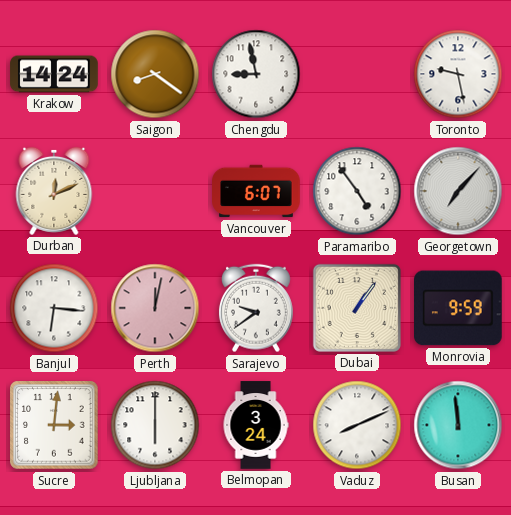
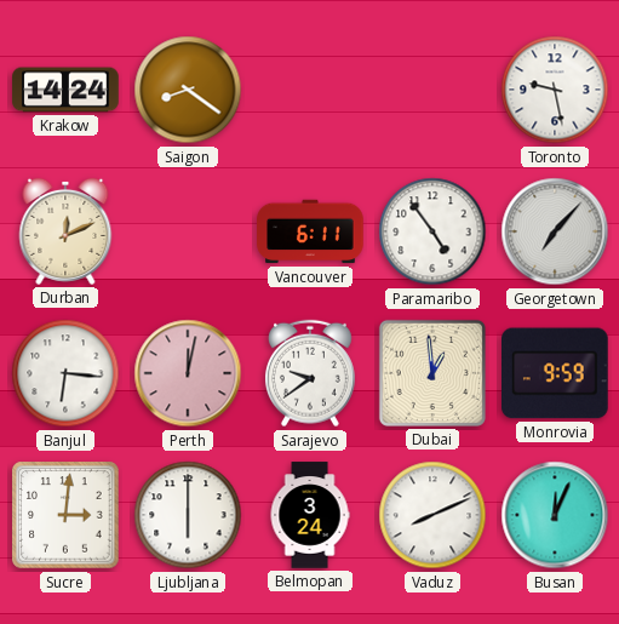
Chengdu: 8:58 -> none
Vancouver: 6:07 -> 6:11
Dubai: 1:06 -> 12:59
Busan: 11:59 -> 12:04
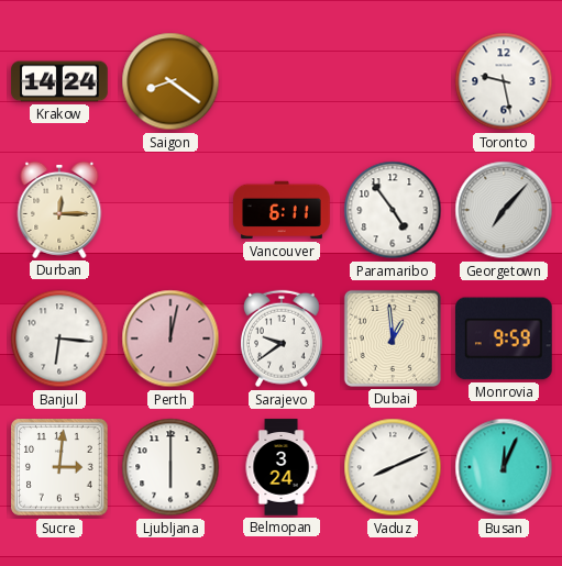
Durban: 12:11 -> 12:15
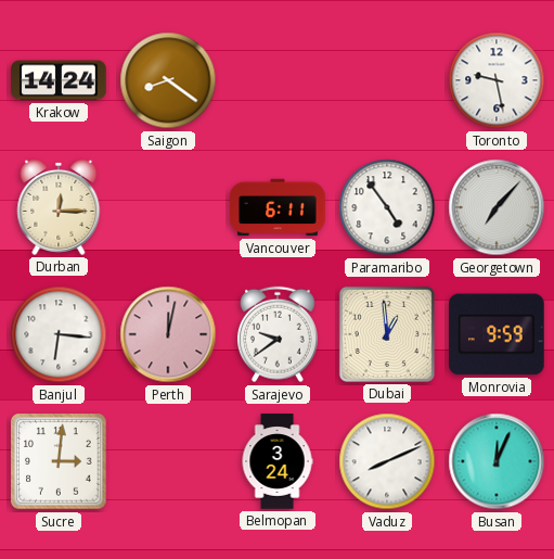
Ljubljana: 6:00 -> none
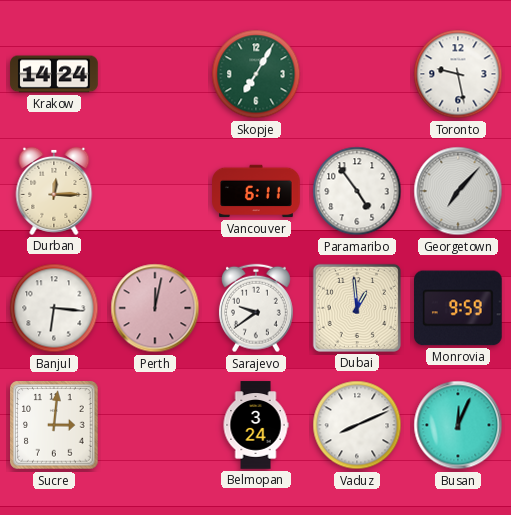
Saigon: 8:21 -> none
Skopje: none -> 7:05
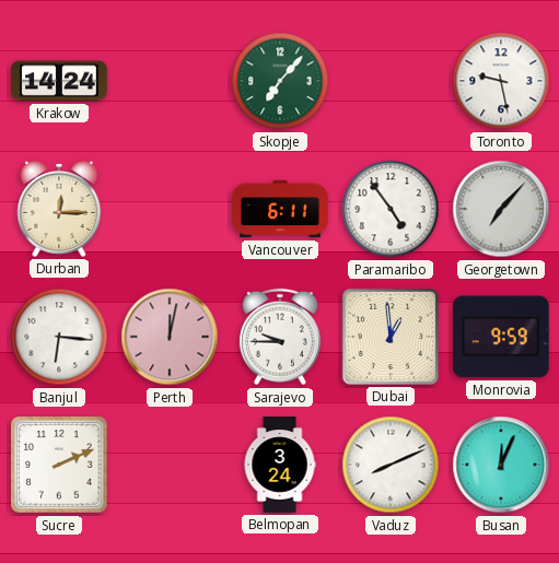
Skopje: 7:05 -> 7:07
Sarajevo: 9:39 -> 9:45
Sucre: 3:01 -> 2:11
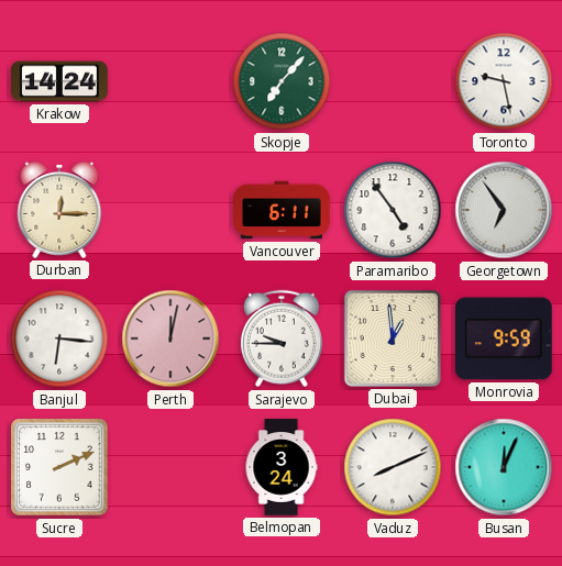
Georgetown: 7:07 -> 6:54
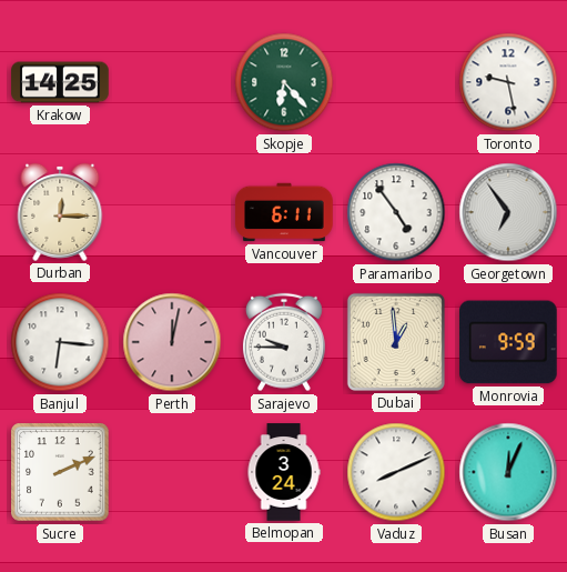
Krakow: 14:24 -> 14:25
Skopje: 7:07 -> 6:23
